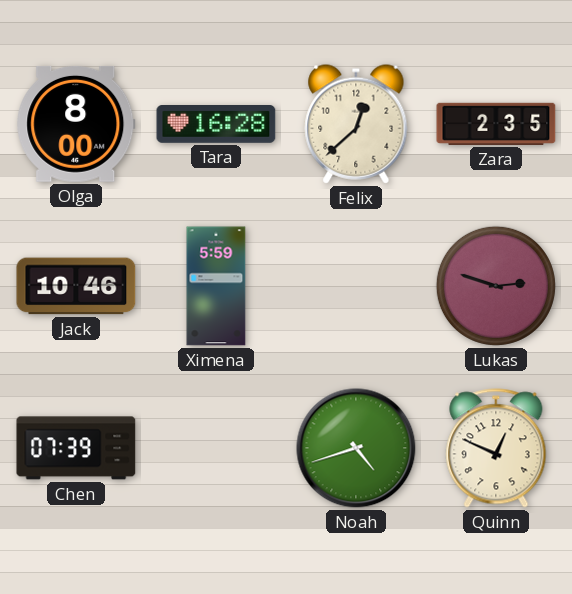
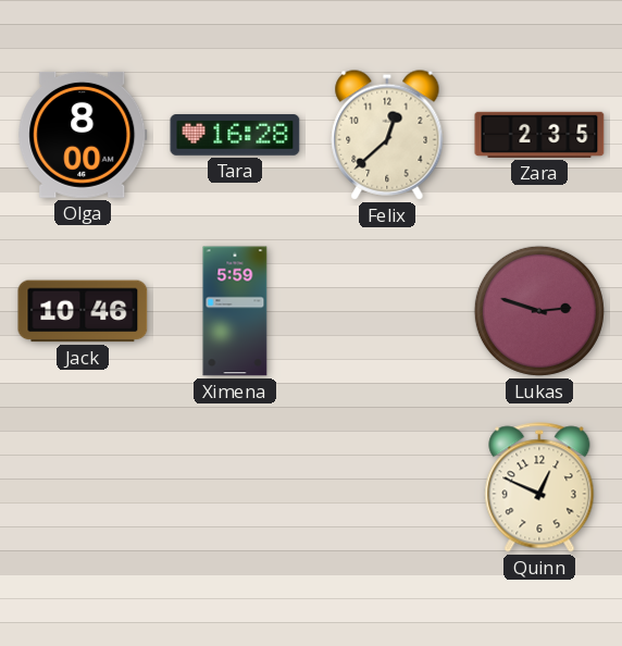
Chen: 07:39 -> none
Noah: 4:42 -> none
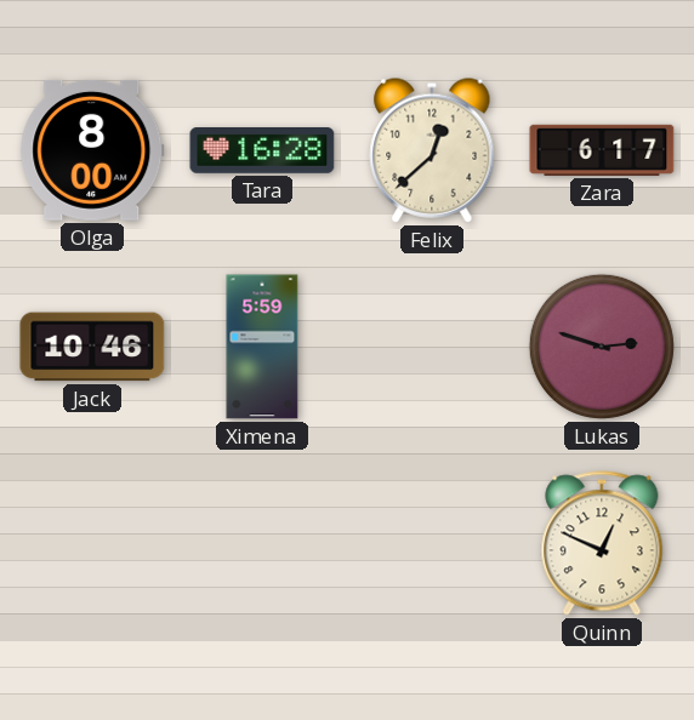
Zara: 2:35 -> 6:17
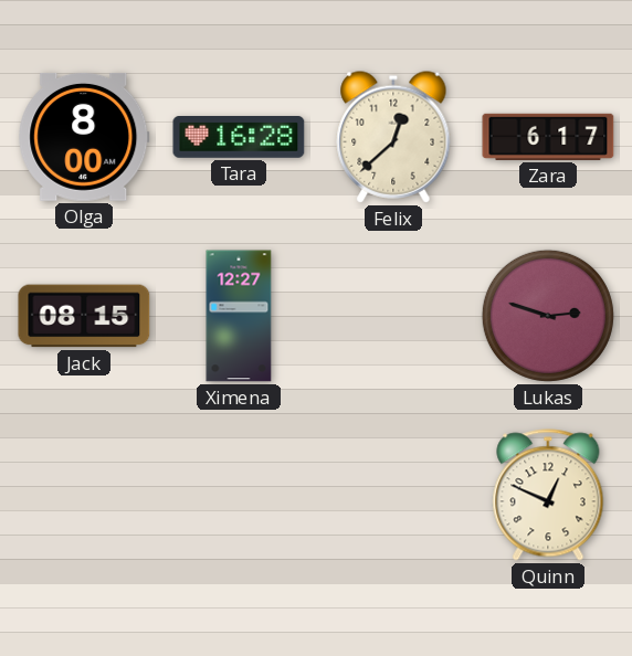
Jack: 10:46 -> 08:15
Ximena: 5:59 -> 12:27
